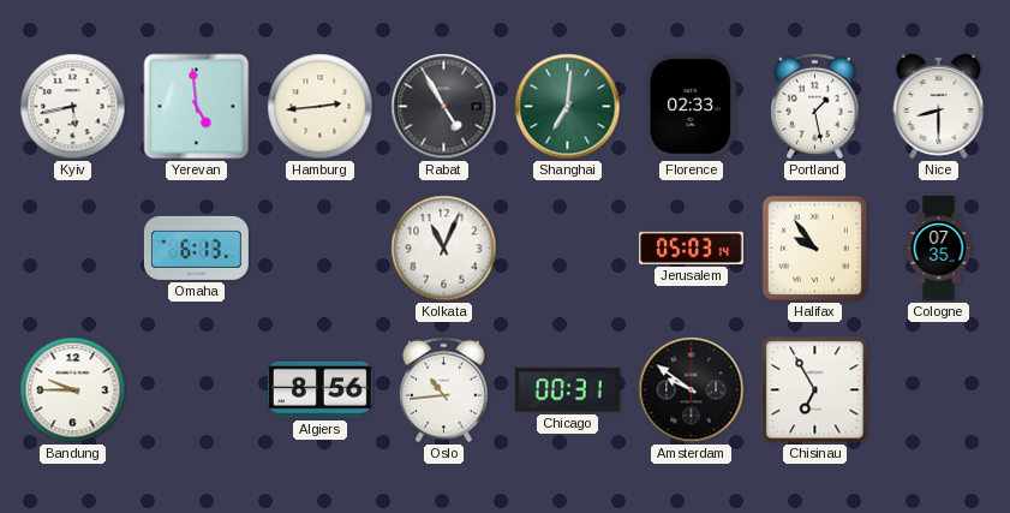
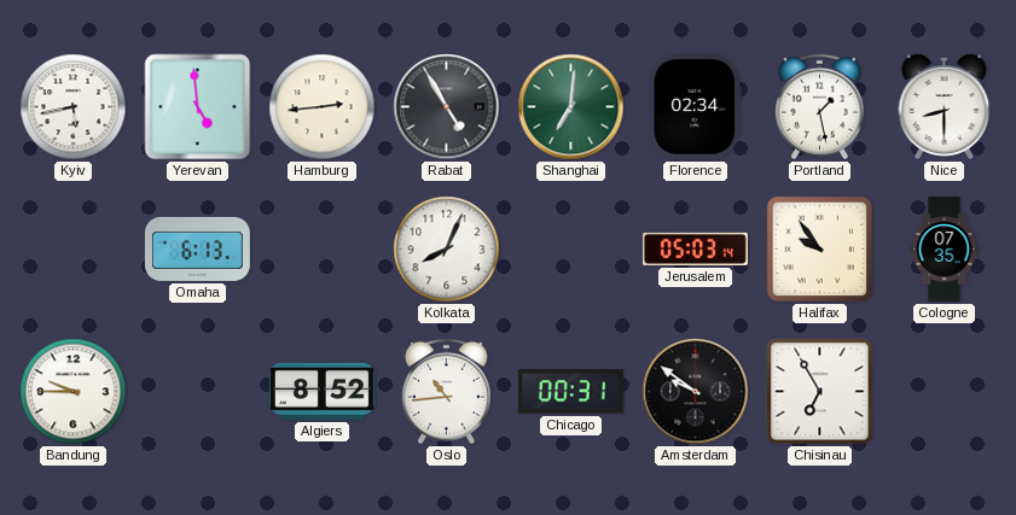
Florence: 02:33 -> 02:34
Kolkata: 11:04 -> 8:04
Algiers: 8:56 -> 8:52
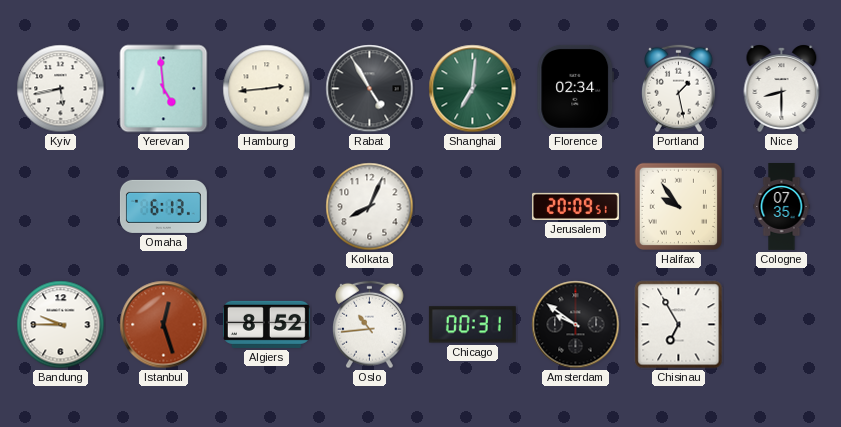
Jerusalem: 05:03 -> 20:09
Istanbul: none -> 12:27
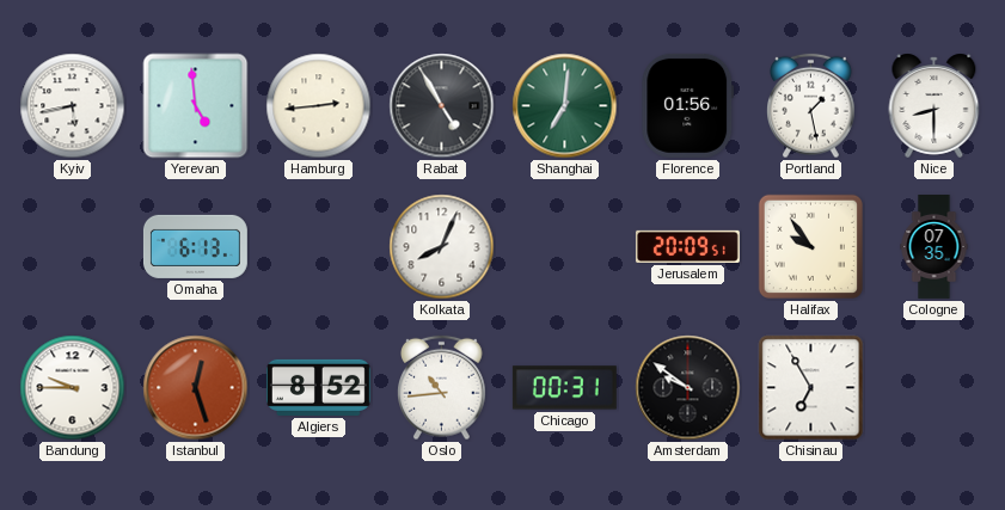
Florence: 02:34 -> 01:56
